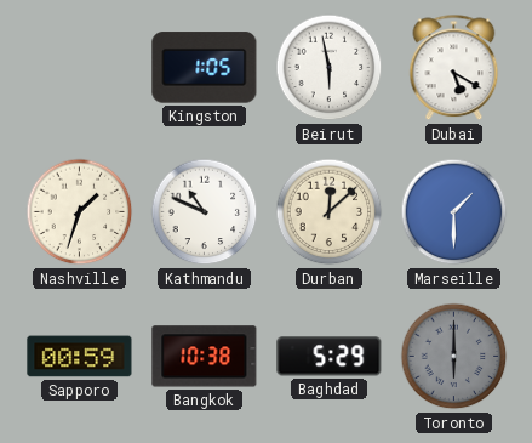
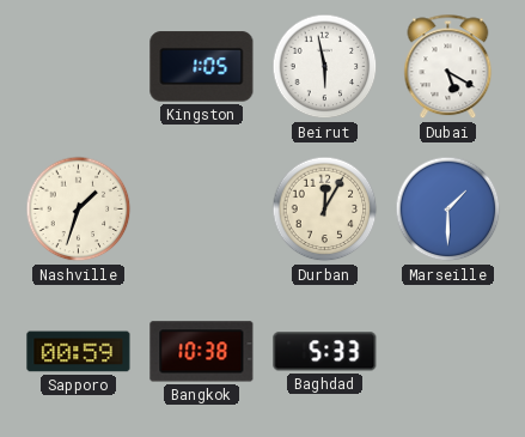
Kathmandu: 10:49 -> none
Durban: 12:08 -> 12:05
Baghdad: 5:29 -> 5:33
Toronto: 6:00 -> none
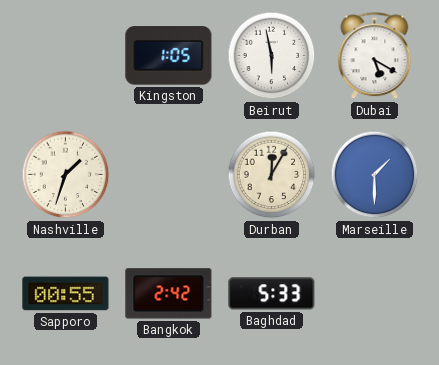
Sapporo: 00:59 -> 00:55
Bangkok: 10:38 -> 2:42
